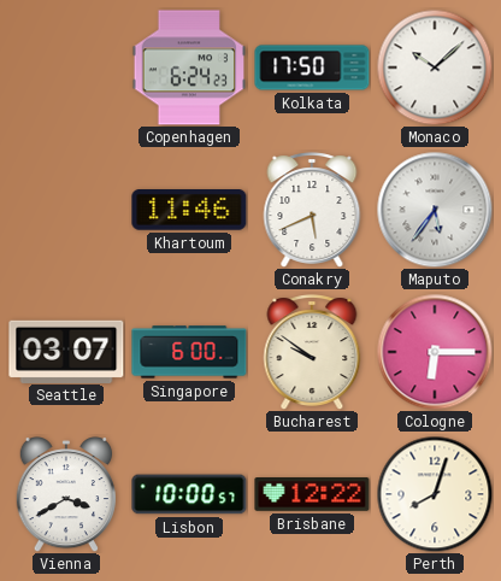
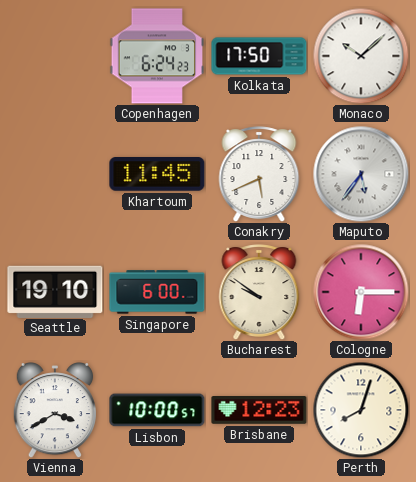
Khartoum: 11:46 -> 11:45
Seattle: 03:07 -> 19:10
Brisbane: 12:22 -> 12:23
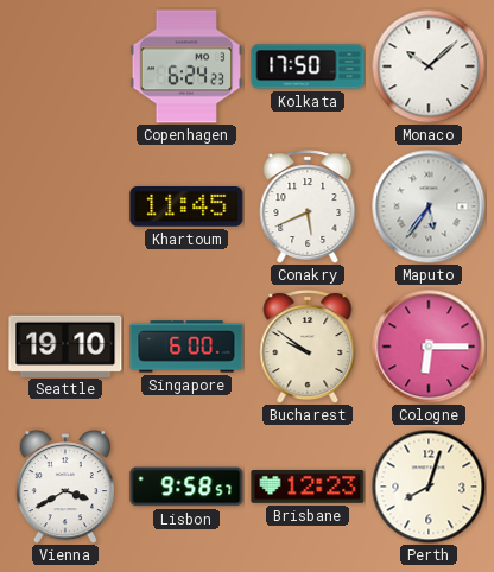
Lisbon: 10:00 -> 9:58
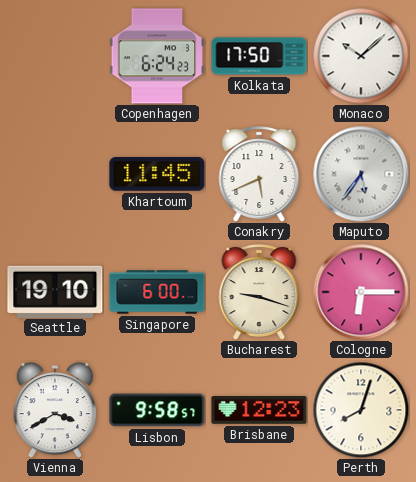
Bucharest: 9:51 -> 9:18
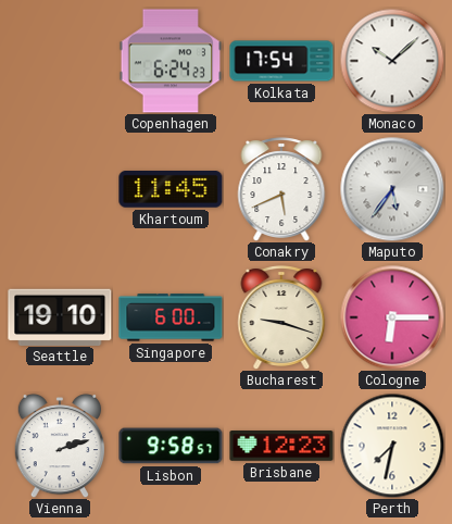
Kolkata: 17:50 -> 17:54
Vienna: 3:40 -> 2:12
Perth: 8:03 -> 7:32
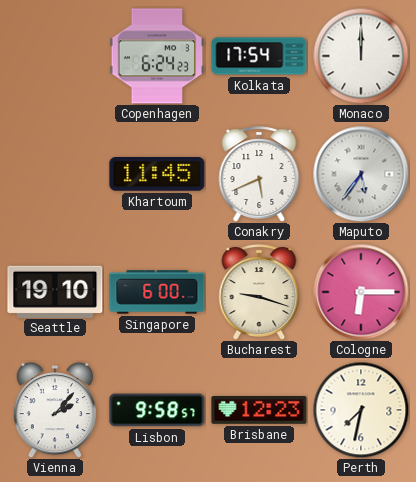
Monaco: 10:08 -> 12:00
Vienna: 2:12 -> 2:07
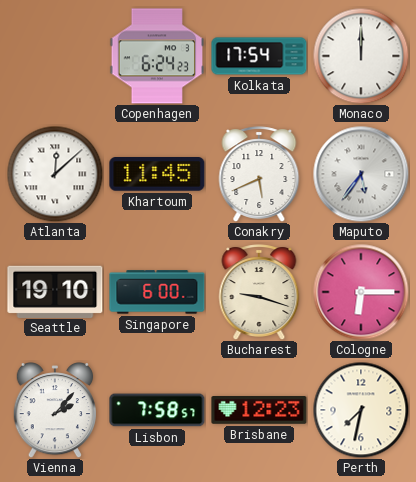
Atlanta: none -> 12:08
Lisbon: 9:58 -> 7:58
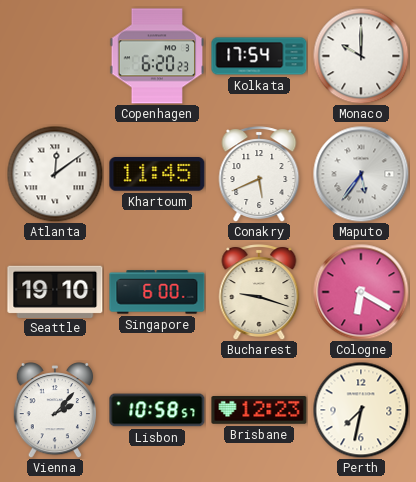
Copenhagen: 6:24 -> 6:20
Monaco: 12:00 -> 10:00
Atlanta: 12:08 -> 12:09
Cologne: 6:15 -> 6:20
Lisbon: 7:58 -> 10:58
